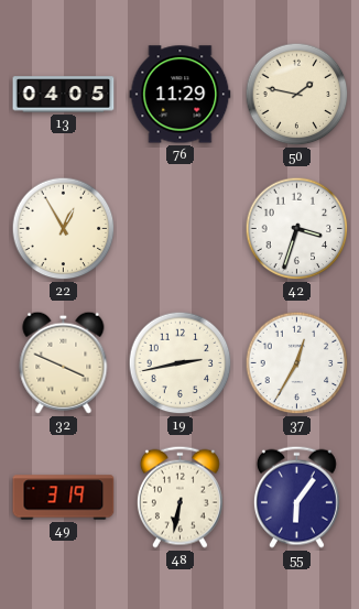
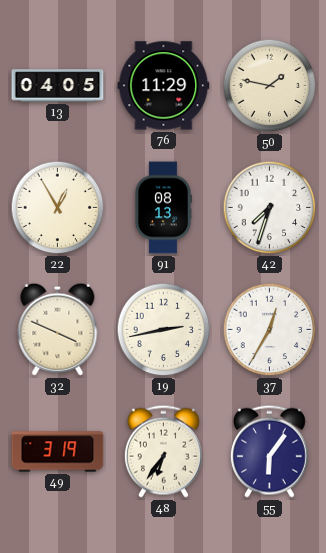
91: none -> 08:13
42: 3:33 -> 7:33
48: 6:32 -> 6:36
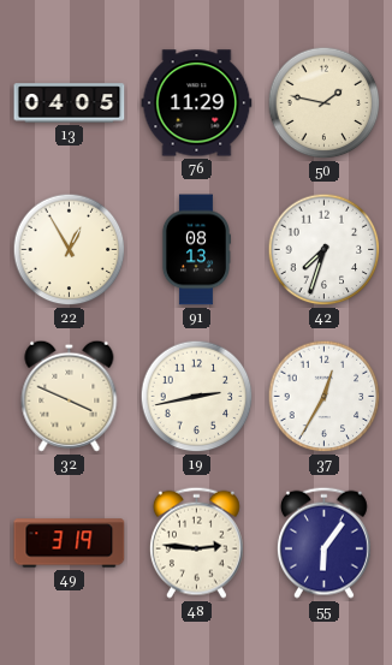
48: 6:36 -> 2:46
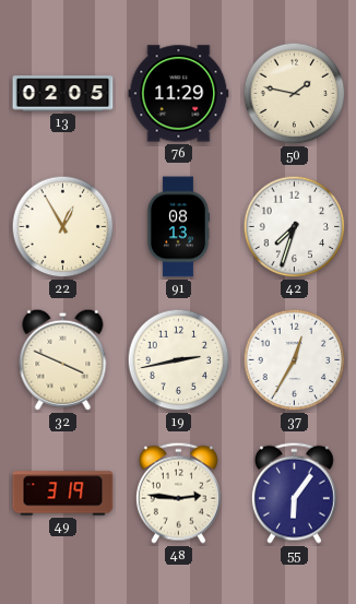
13: 04:05 -> 02:05
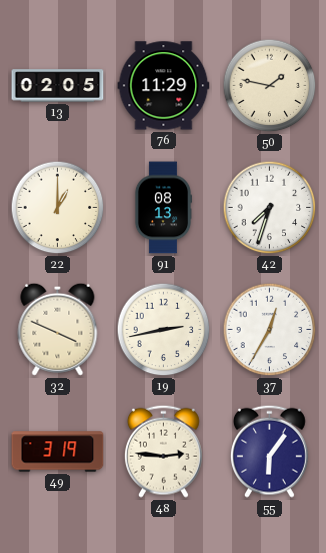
22: 12:55 -> 1:00
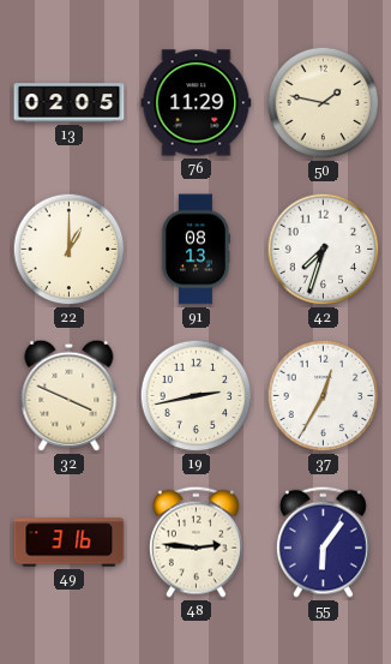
49: 3:19 -> 3:16
